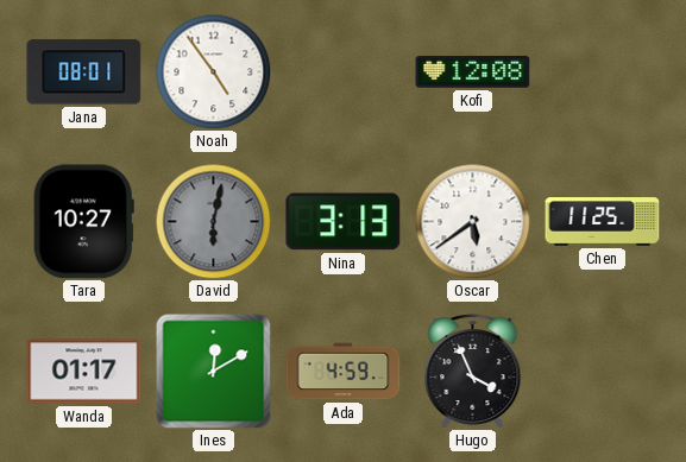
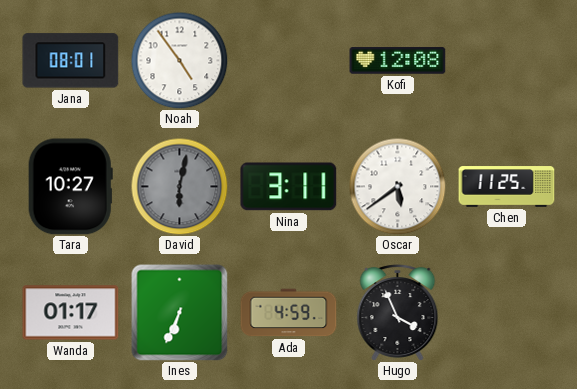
Nina: 3:13 -> 3:11
Ines: 12:10 -> 6:34
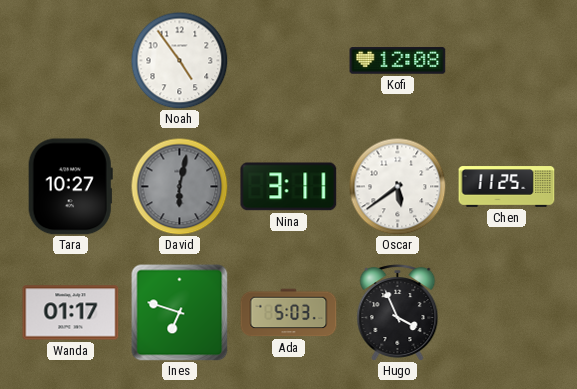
Jana: 08:01 -> none
Ines: 6:34 -> 6:48
Ada: 4:59 -> 5:03
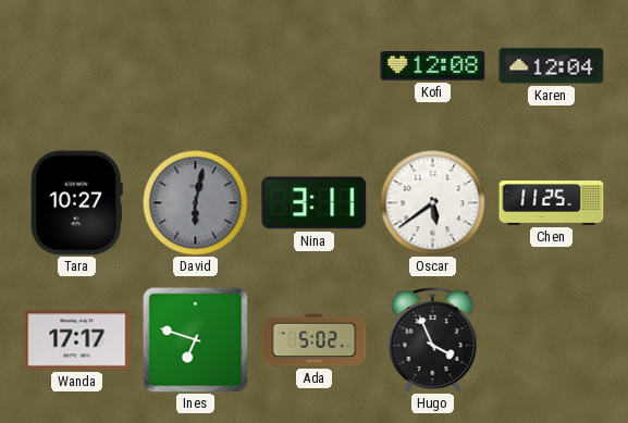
Noah: 4:54 -> none
Karen: none -> 12:04
Wanda: 01:17 -> 17:17
Ada: 5:03 -> 5:02
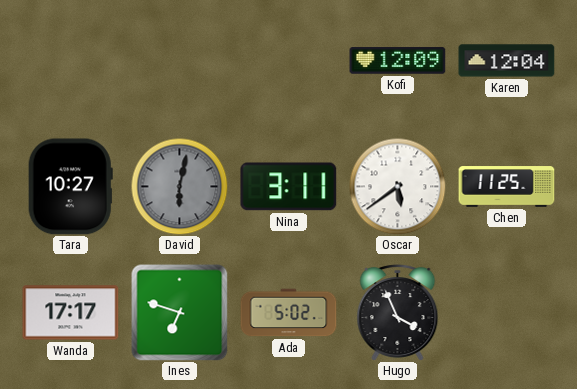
Kofi: 12:08 -> 12:09
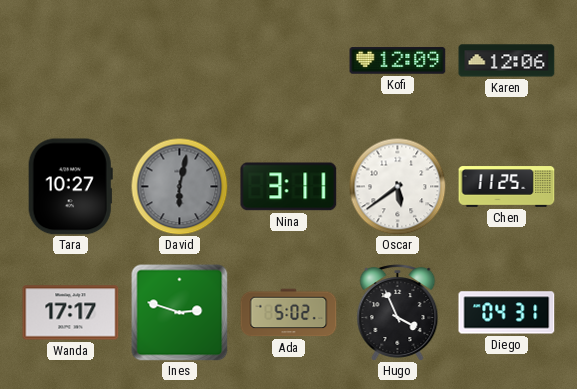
Karen: 12:04 -> 12:06
Ines: 6:48 -> 2:48
Diego: none -> 04:31
